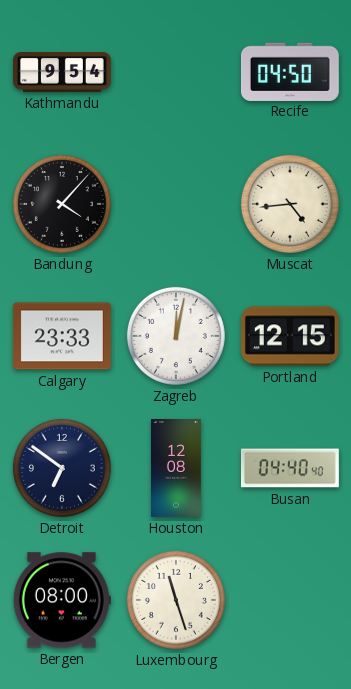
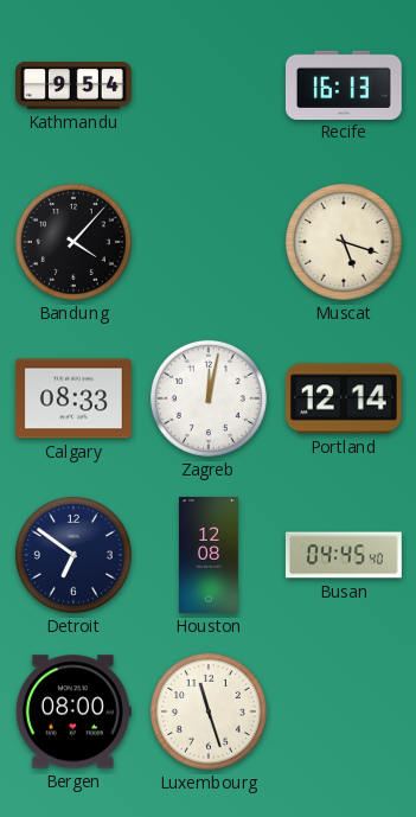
Recife: 04:50 -> 16:13
Muscat: 4:44 -> 5:18
Calgary: 23:33 -> 08:33
Portland: 12:15 -> 12:14
Busan: 04:40 -> 04:45
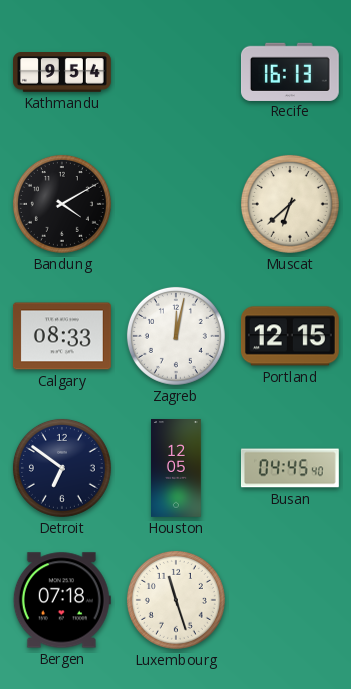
Bandung: 4:07 -> 4:10
Muscat: 5:18 -> 6:38
Portland: 12:14 -> 12:15
Houston: 12:08 -> 12:05
Bergen: 08:00 -> 07:18
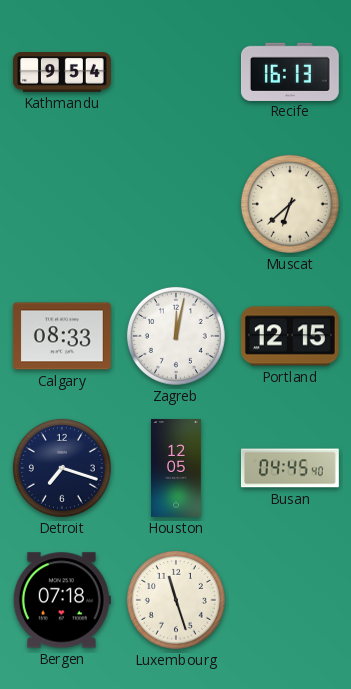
Bandung: 4:10 -> none
Detroit: 6:51 -> 7:18
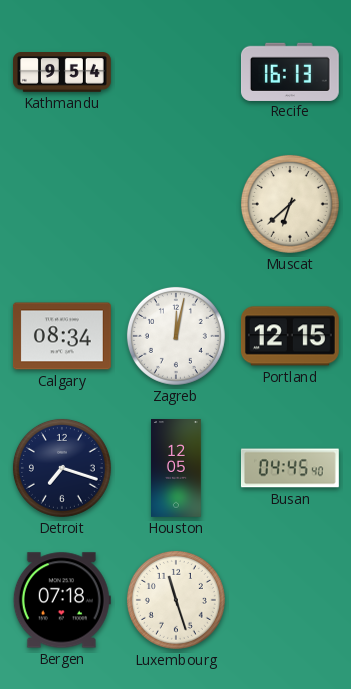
Calgary: 08:33 -> 08:34
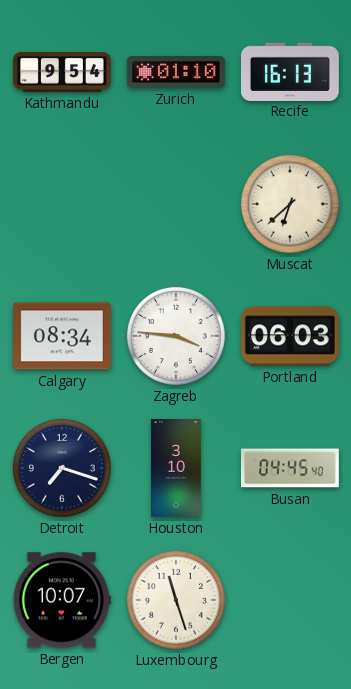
Zurich: none -> 01:10
Zagreb: 12:02 -> 3:46
Portland: 12:15 -> 06:03
Houston: 12:05 -> 3:10
Bergen: 07:18 -> 10:07
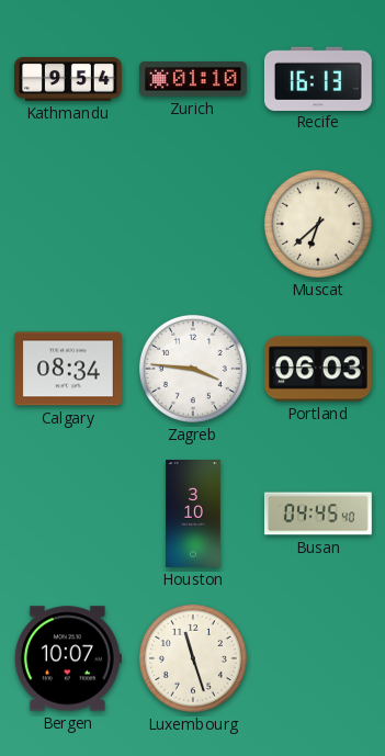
Detroit: 7:18 -> none
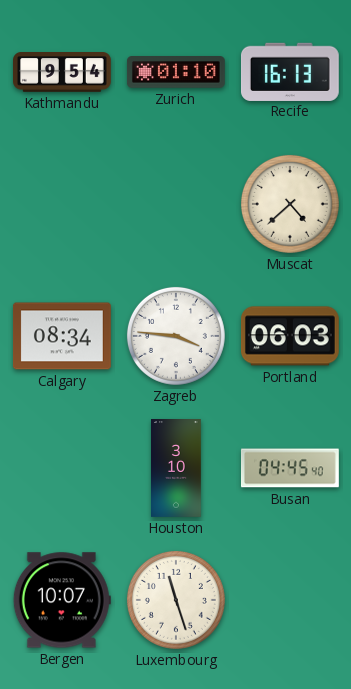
Muscat: 6:38 -> 4:38
